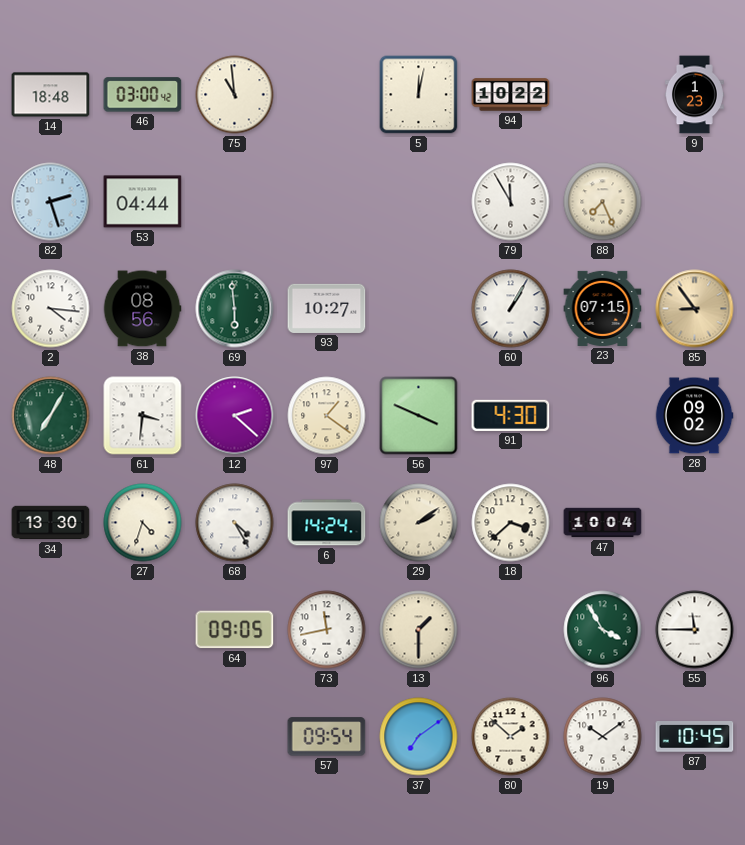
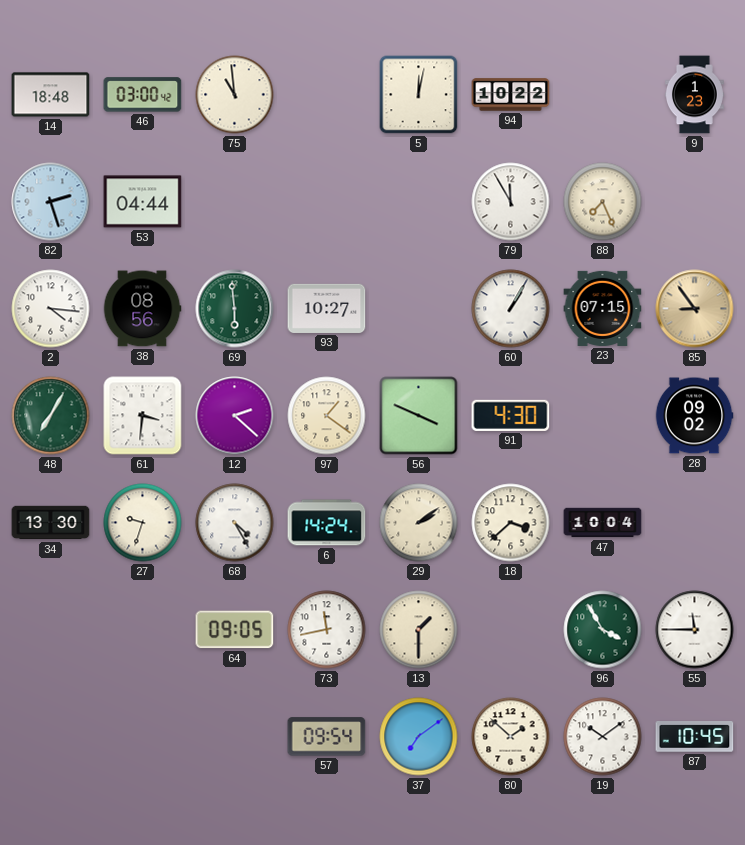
27: 4:33 -> 9:33
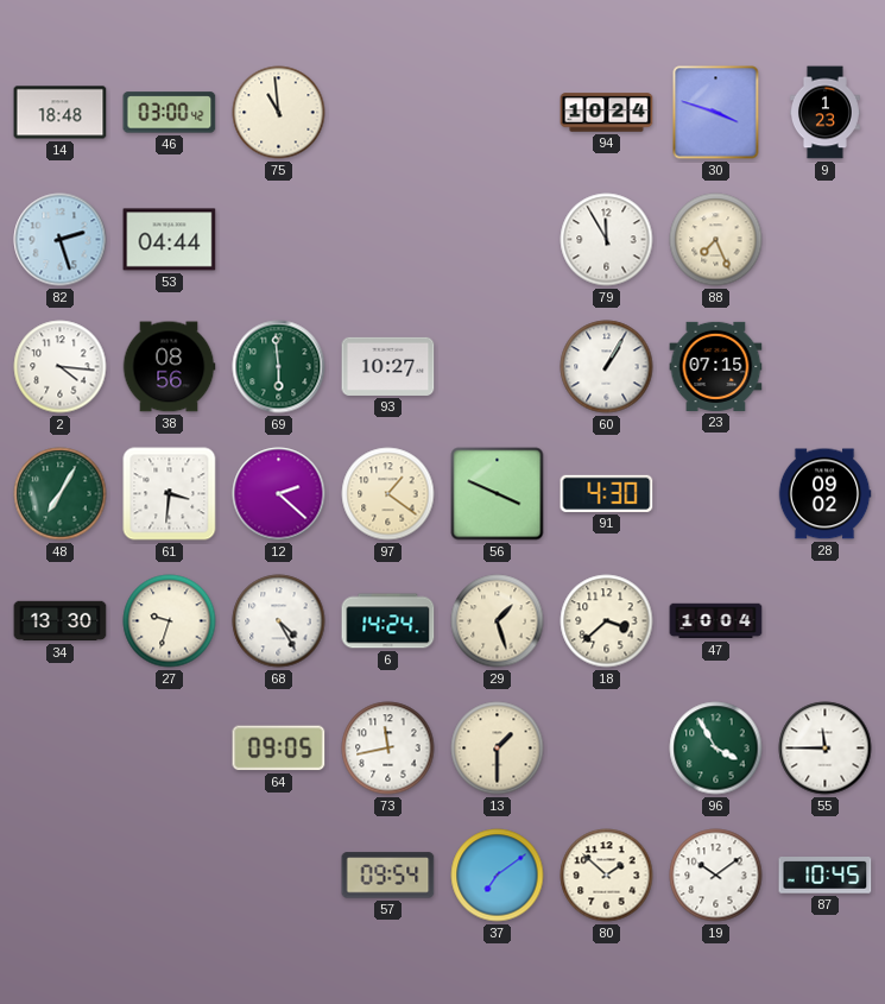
5: 12:02 -> none
94: 10:22 -> 10:24
30: none -> 3:48
85: 8:54 -> none
29: 2:09 -> 1:27
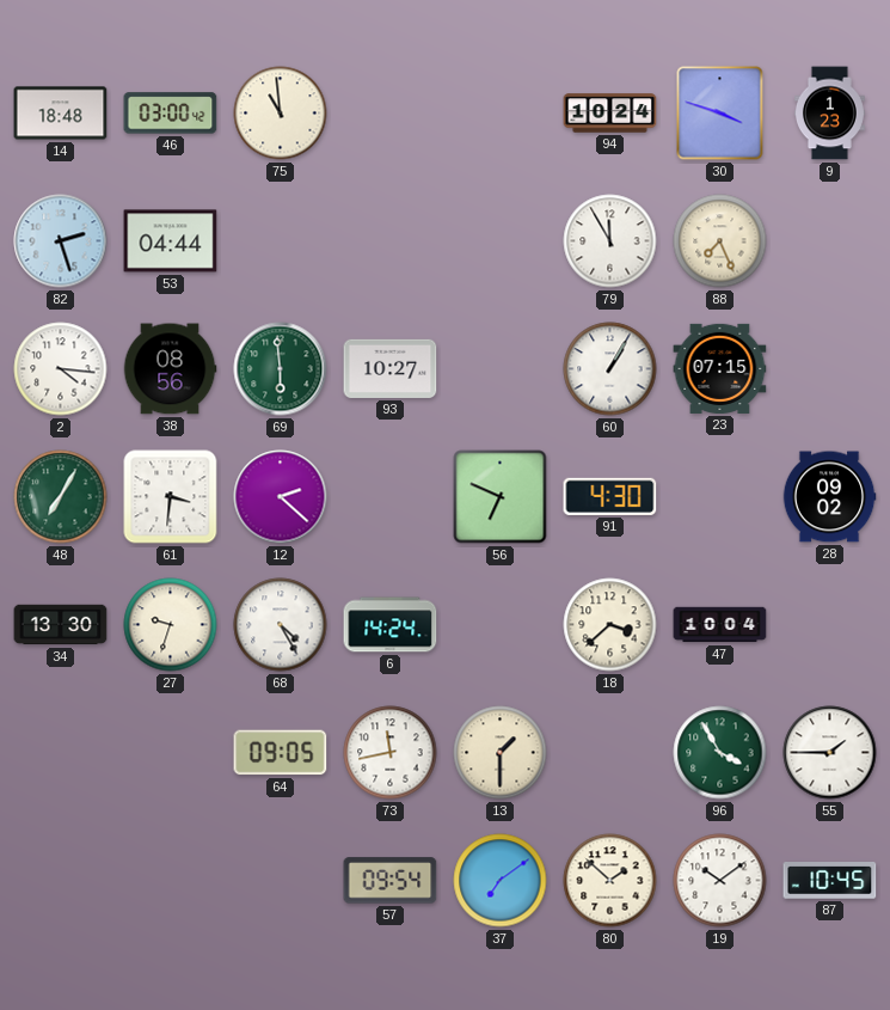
97: 1:21 -> none
56: 3:49 -> 6:49
29: 1:27 -> none
55: 11:45 -> 1:45
